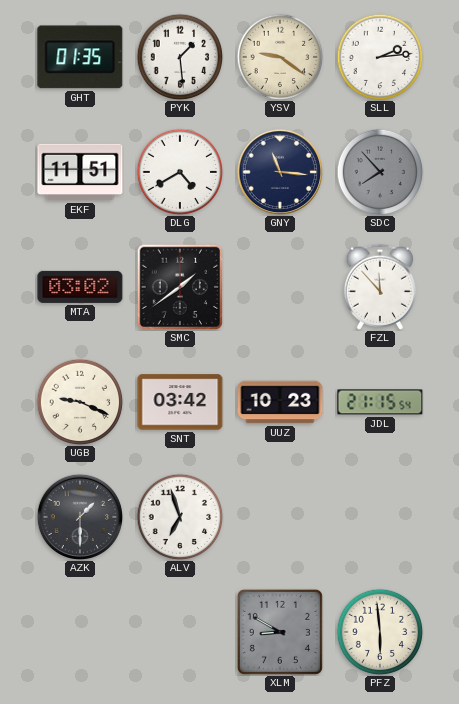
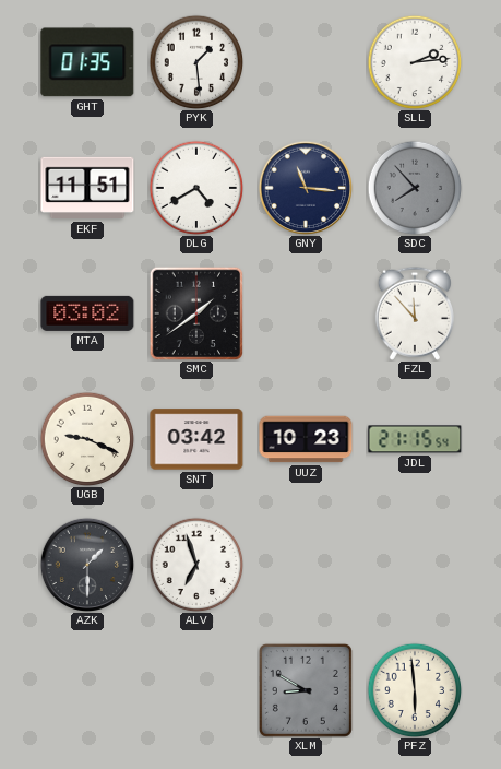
YSV: 9:21 -> none
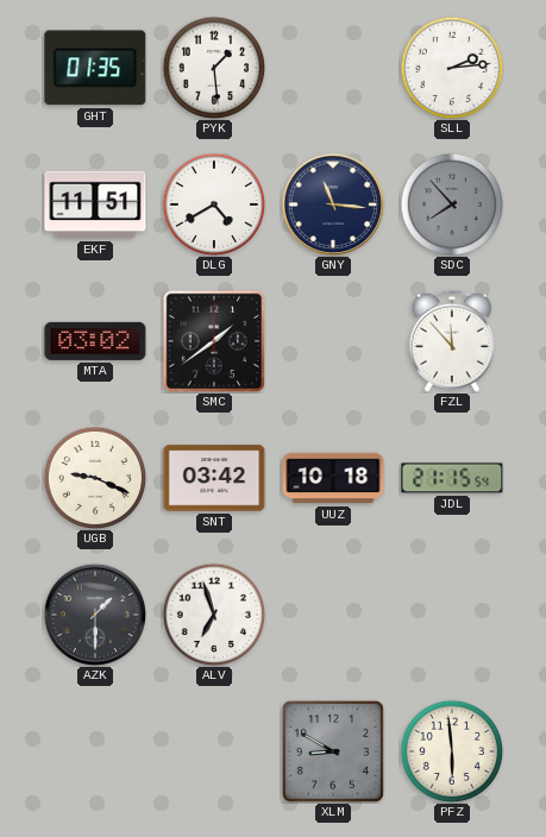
UUZ: 10:23 -> 10:18
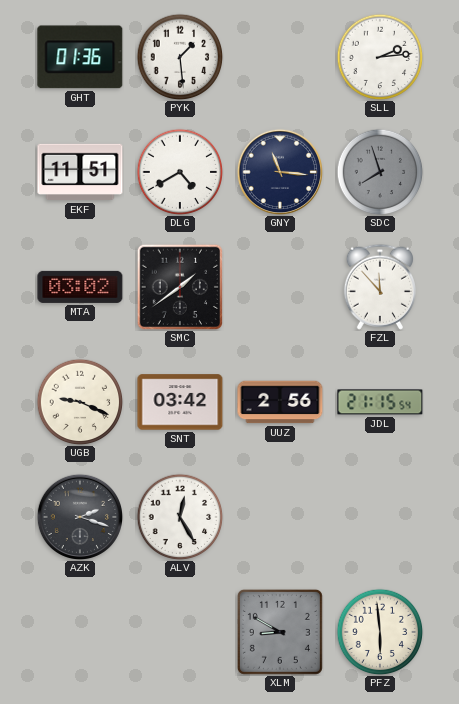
GHT: 01:35 -> 01:36
SDC: 7:53 -> 7:57
UUZ: 10:18 -> 2:56
AZK: 1:30 -> 2:18
ALV: 6:57 -> 12:25
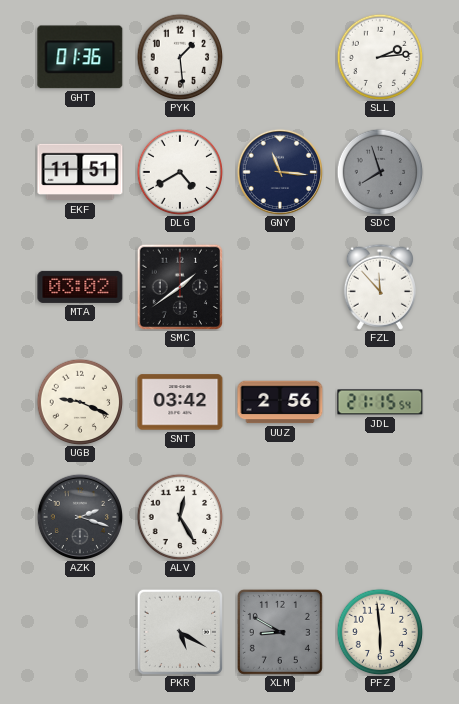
PKR: none -> 5:20
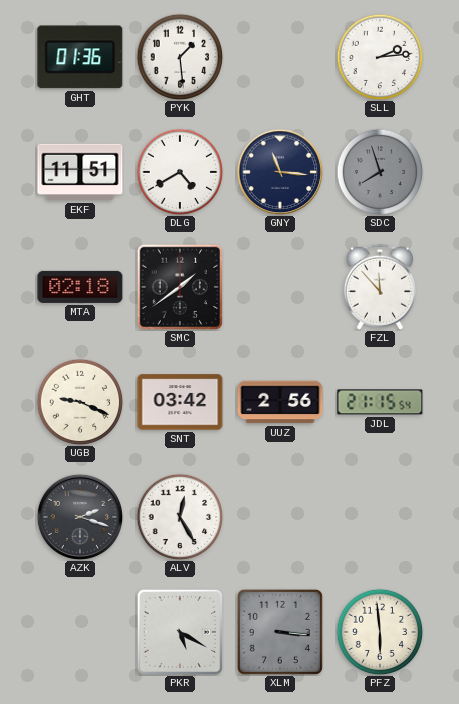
MTA: 03:02 -> 02:18
XLM: 8:50 -> 3:16
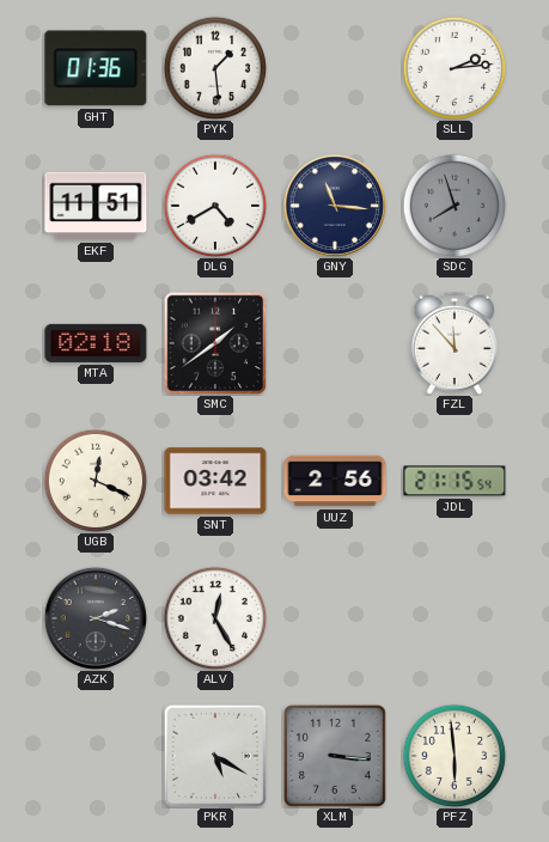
UGB: 9:19 -> 12:19
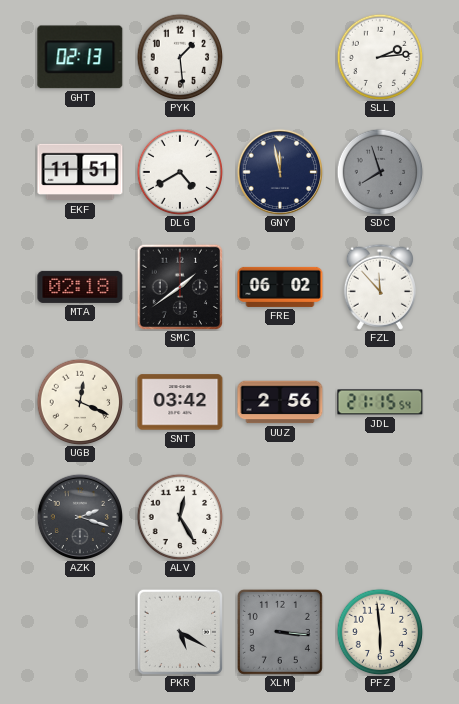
GHT: 01:36 -> 02:13
GNY: 11:16 -> 11:58
FRE: none -> 06:02
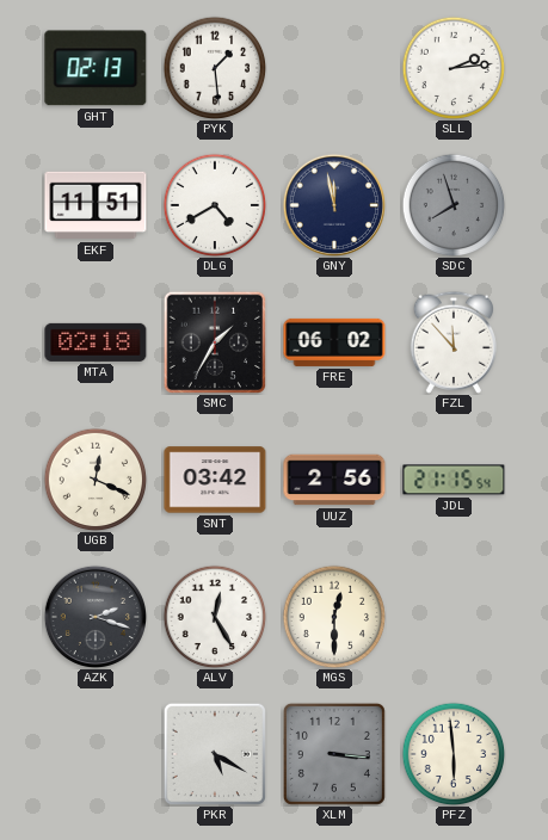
SMC: 1:39 -> 1:35
MGS: none -> 12:30
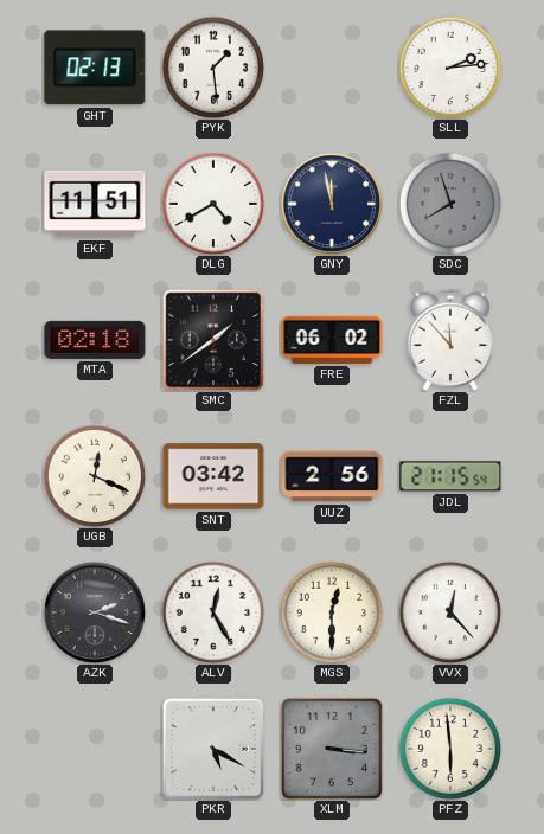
SMC: 1:35 -> 1:39
VVX: none -> 12:23
